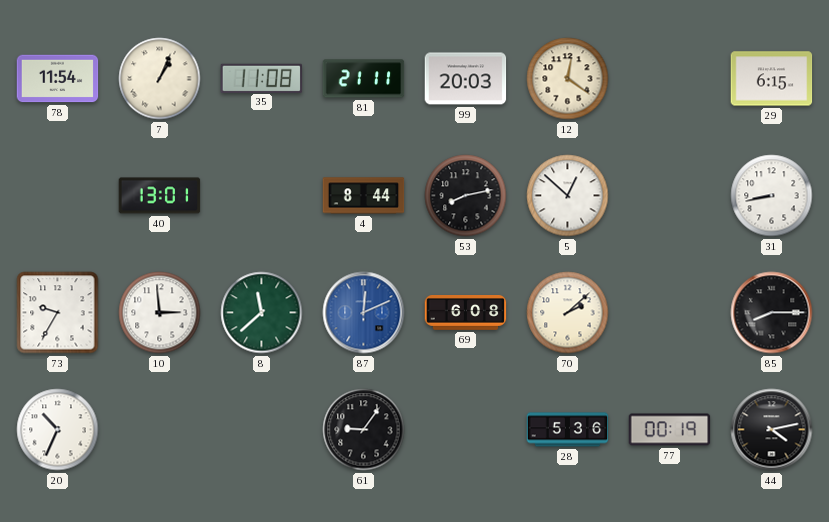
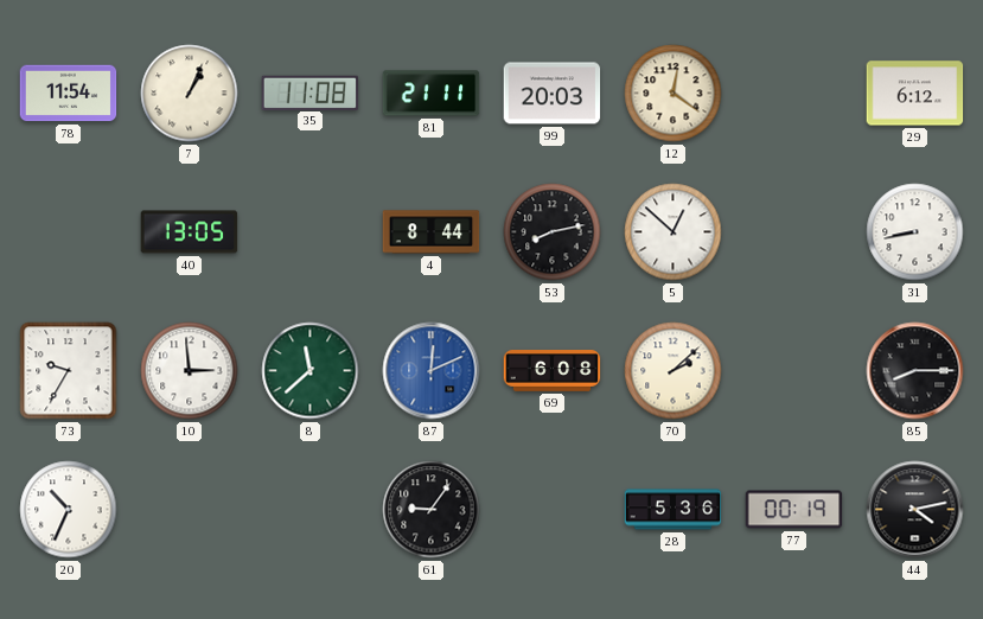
29: 6:15 -> 6:12
40: 13:01 -> 13:05
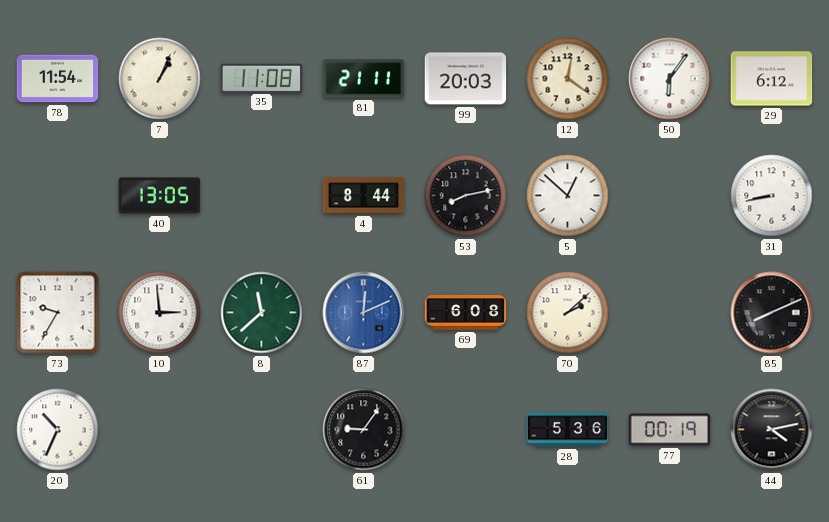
50: none -> 6:06
85: 8:15 -> 8:11
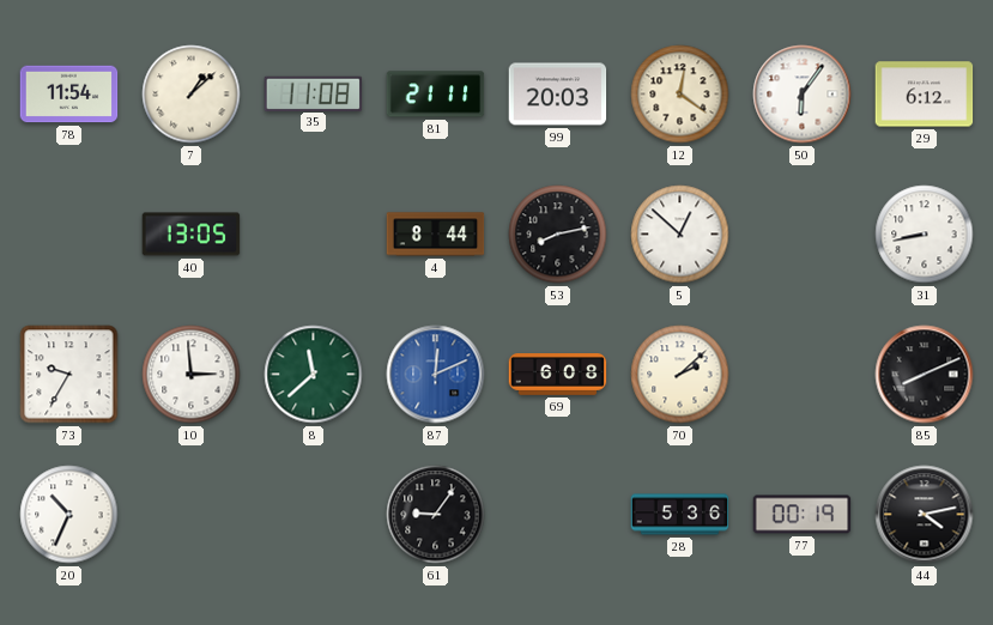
7: 1:04 -> 1:08
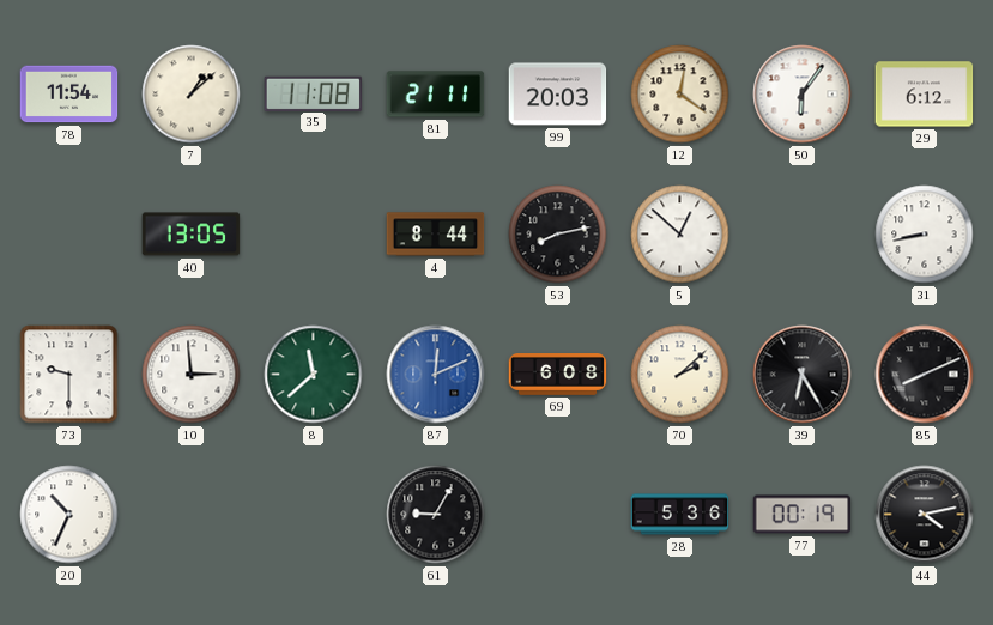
73: 9:35 -> 9:30
39: none -> 6:25
61: 9:06 -> 9:05
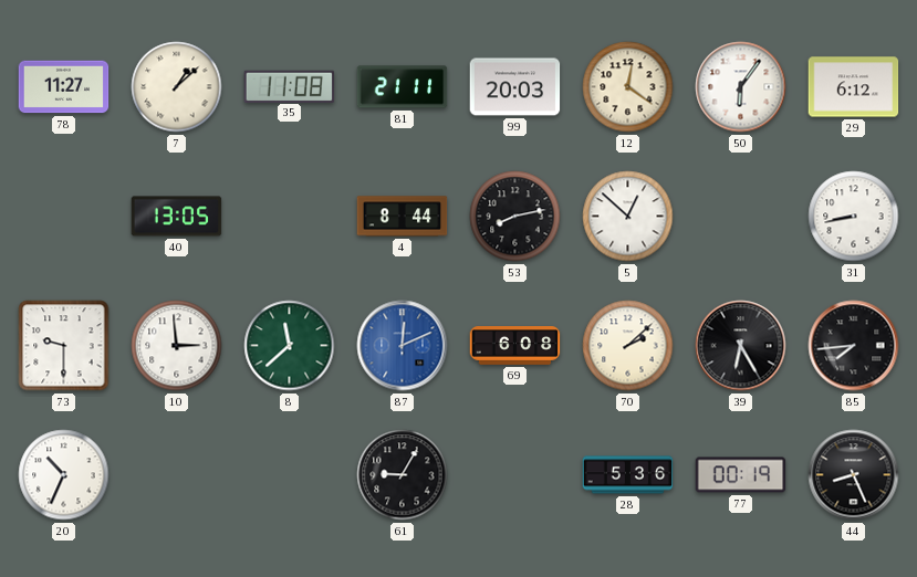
78: 11:54 -> 11:27
85: 8:11 -> 7:44
44: 4:13 -> 8:26
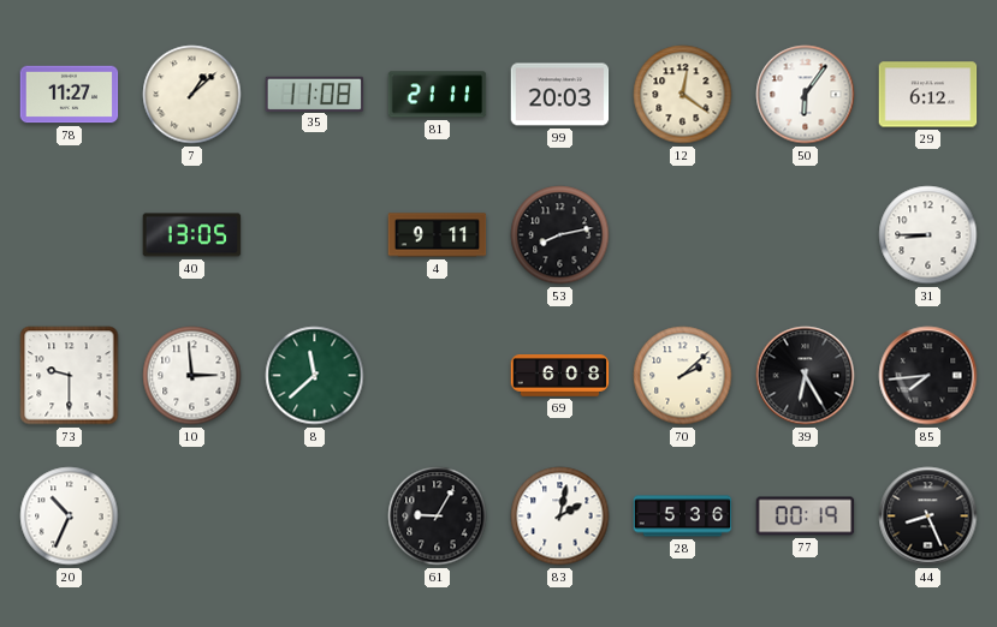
4: 8:44 -> 9:11
5: 12:52 -> none
31: 8:43 -> 8:45
87: 12:11 -> none
83: none -> 2:02
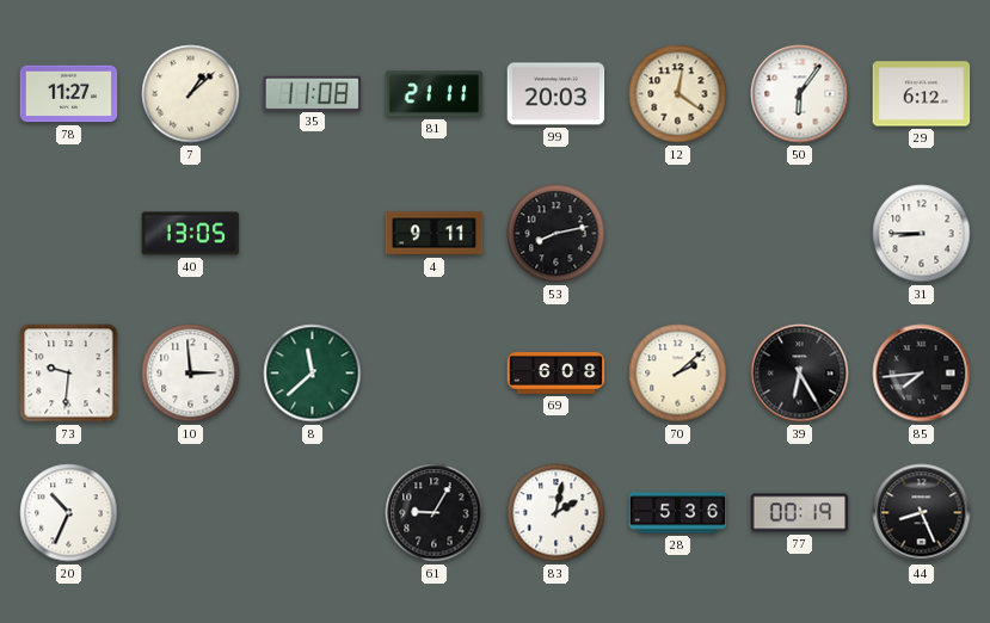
73: 9:30 -> 9:31
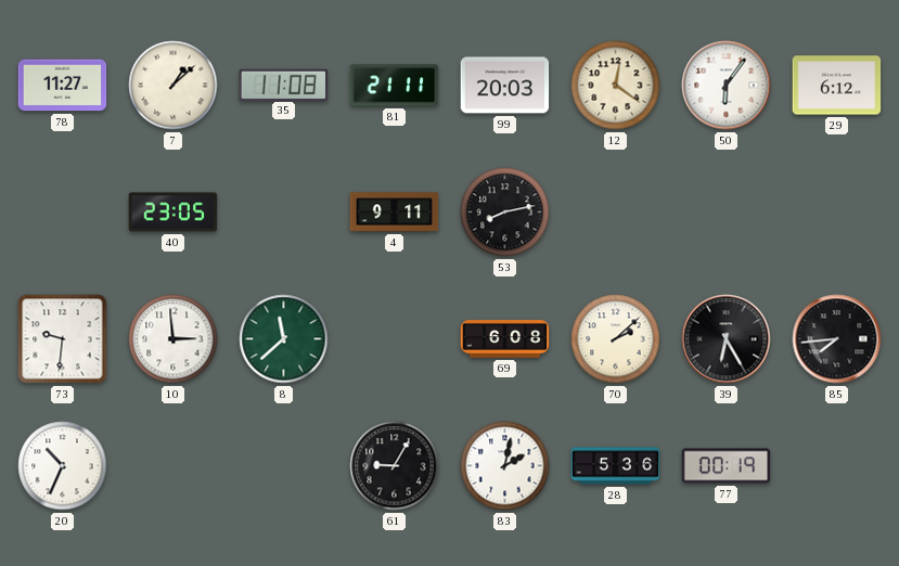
40: 13:05 -> 23:05
31: 8:45 -> none
44: 8:26 -> none
